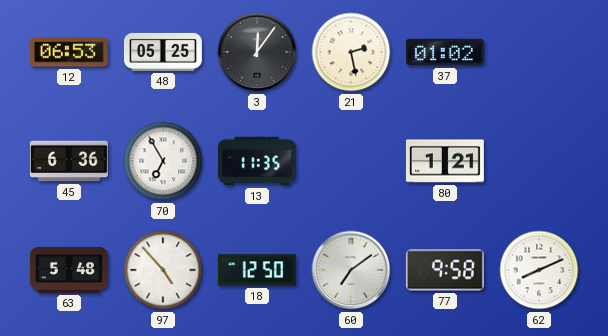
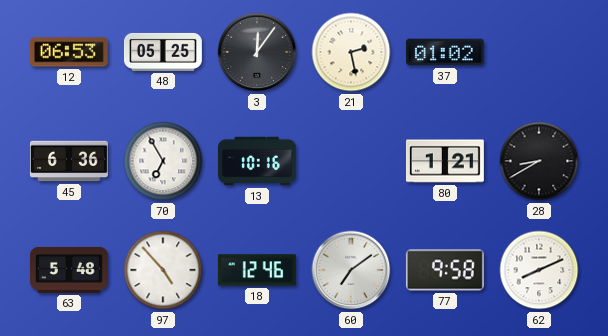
13: 11:35 -> 10:16
28: none -> 8:40
18: 12:50 -> 12:46
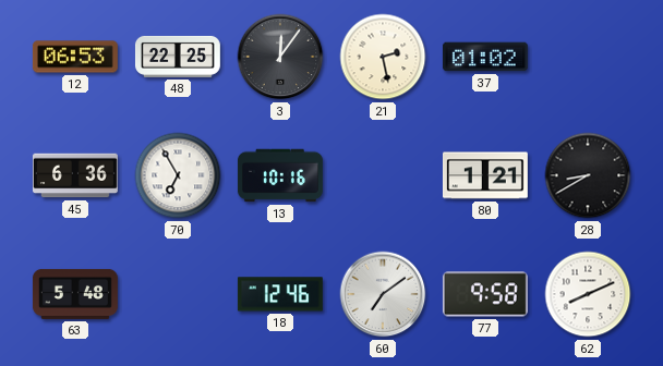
48: 05:25 -> 22:25
97: 4:53 -> none
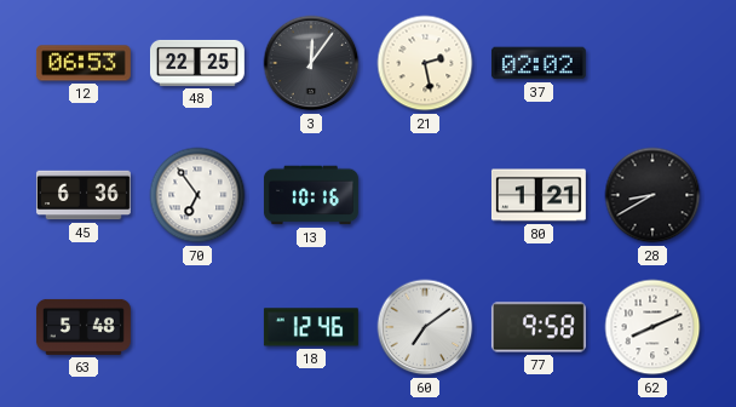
37: 01:02 -> 02:02
70: 6:55 -> 6:54
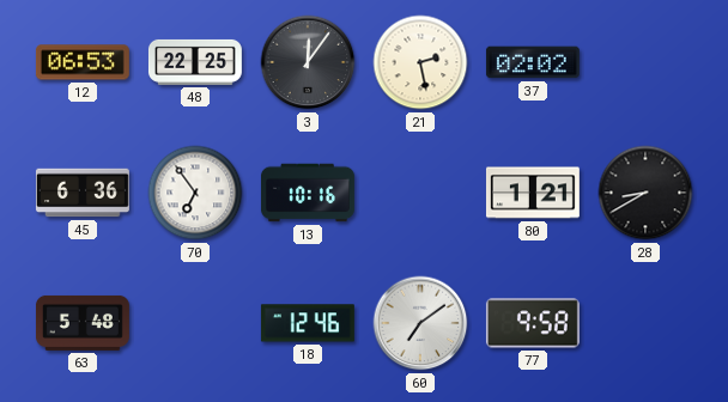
62: 8:11 -> none
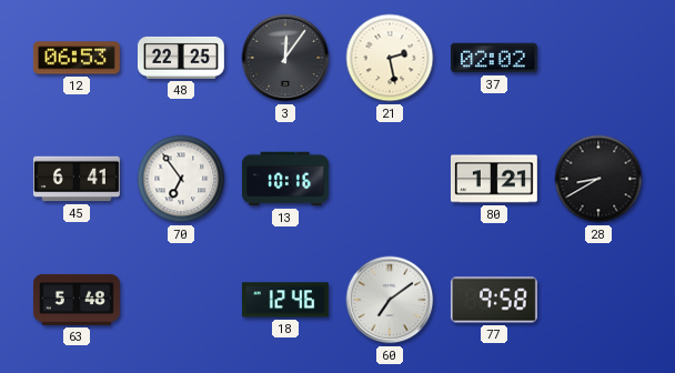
45: 6:36 -> 6:41
